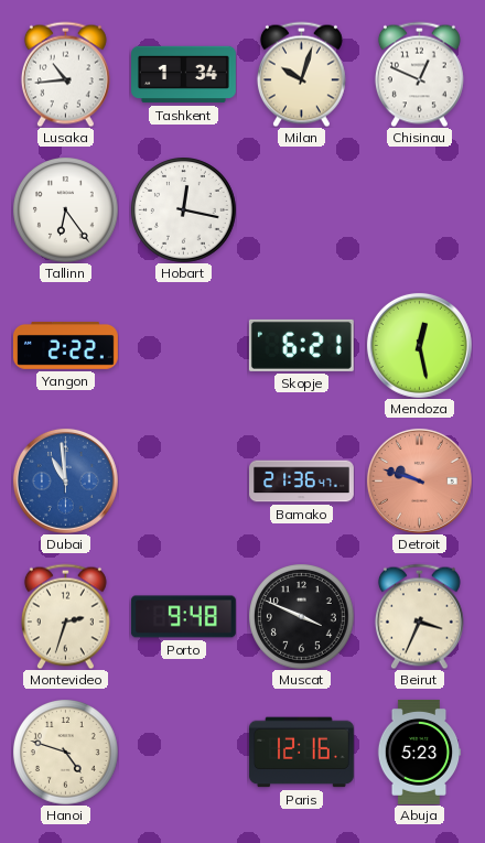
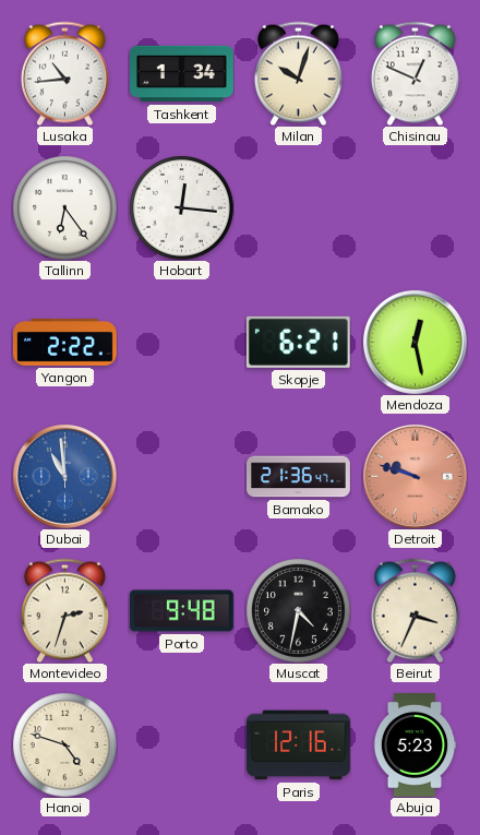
Hobart: 12:17 -> 12:16
Muscat: 3:49 -> 4:32
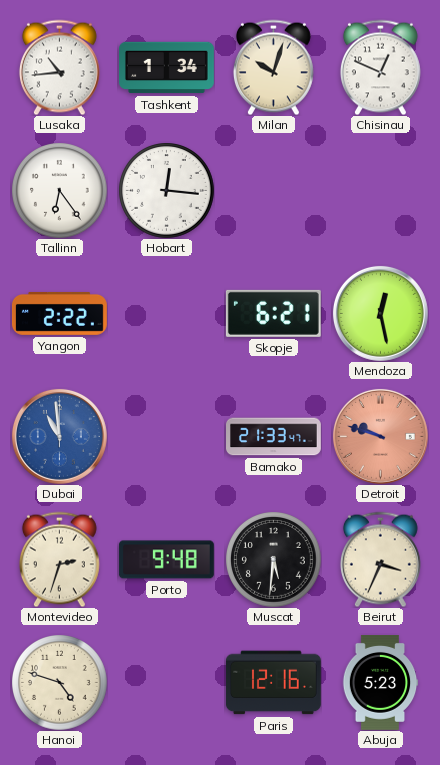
Bamako: 21:36 -> 21:33
Muscat: 4:32 -> 5:31
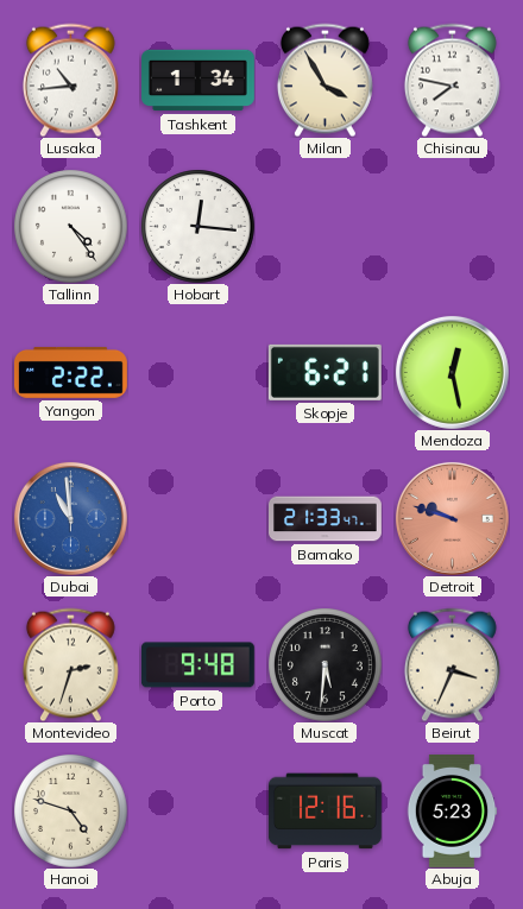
Milan: 10:03 -> 3:55
Chisinau: 12:49 -> 7:47
Tallinn: 6:24 -> 4:24
